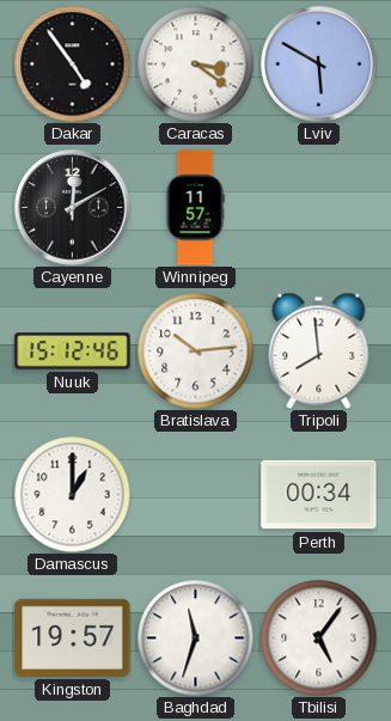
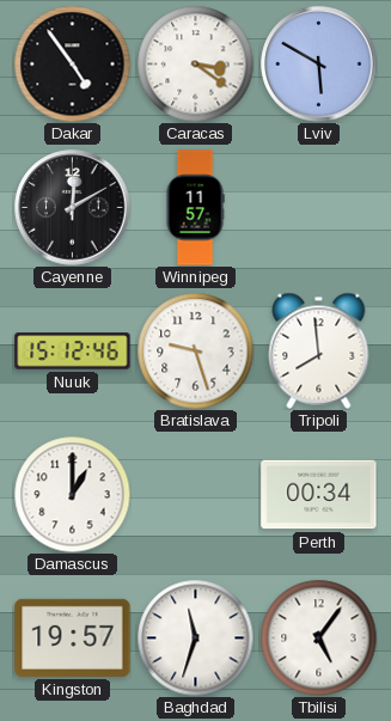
Bratislava: 10:14 -> 9:27
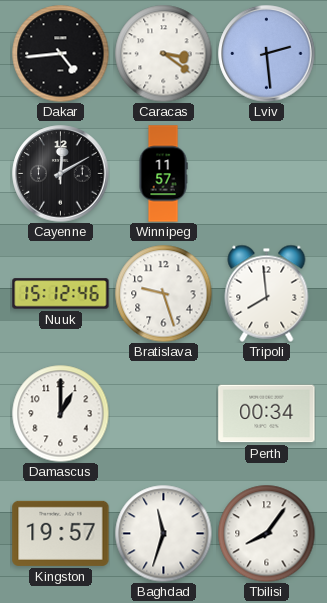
Dakar: 4:54 -> 4:44
Lviv: 5:50 -> 2:29
Tbilisi: 5:06 -> 8:06
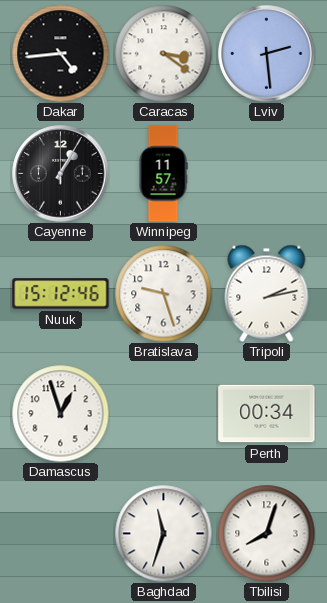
Cayenne: 12:10 -> 1:05
Tripoli: 7:59 -> 2:13
Damascus: 1:00 -> 12:57
Kingston: 19:57 -> none
Tbilisi: 8:06 -> 8:03
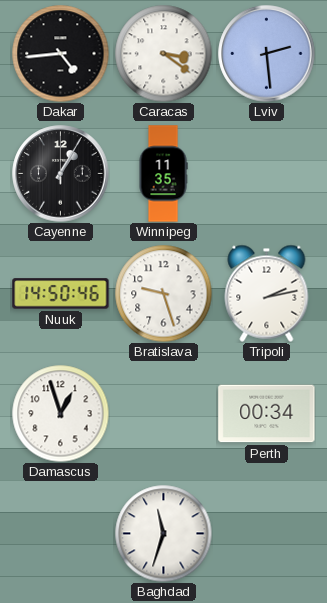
Winnipeg: 11:57 -> 11:35
Nuuk: 15:12 -> 14:50
Tbilisi: 8:03 -> none
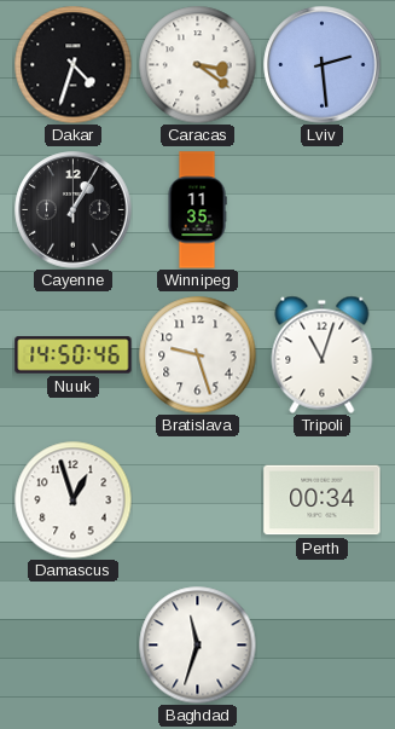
Dakar: 4:44 -> 4:33
Tripoli: 2:13 -> 11:03
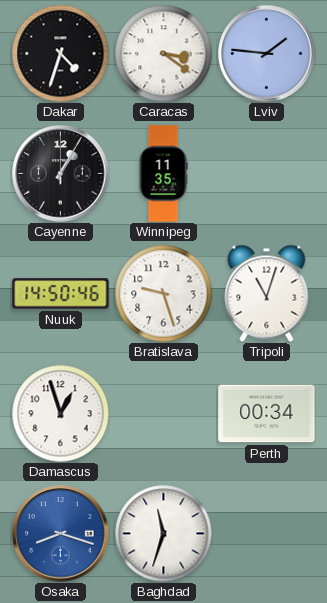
Lviv: 2:29 -> 1:46
Osaka: none -> 8:18
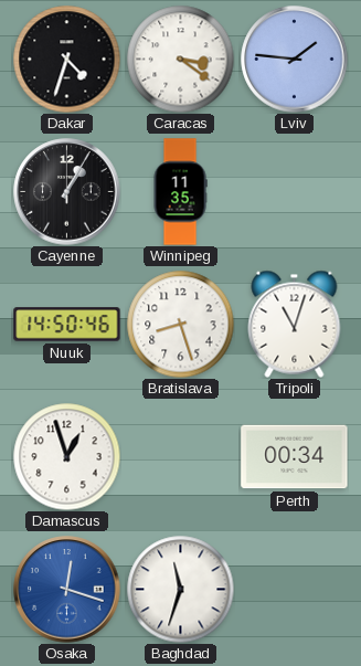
Bratislava: 9:27 -> 8:27
Osaka: 8:18 -> 12:18
